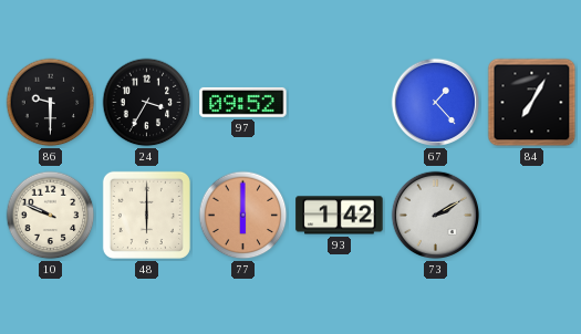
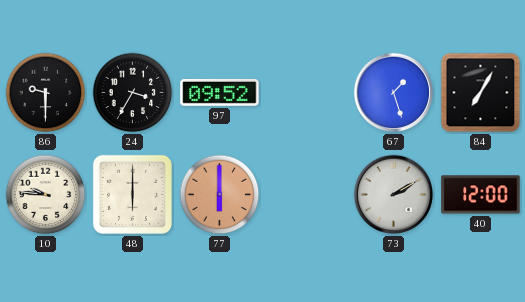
67: 1:23 -> 1:27
10: 9:49 -> 9:46
93: 1:42 -> none
40: none -> 12:00
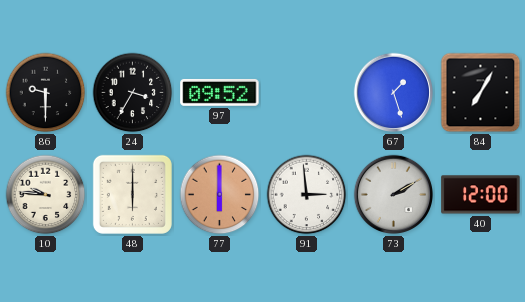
91: none -> 2:59
